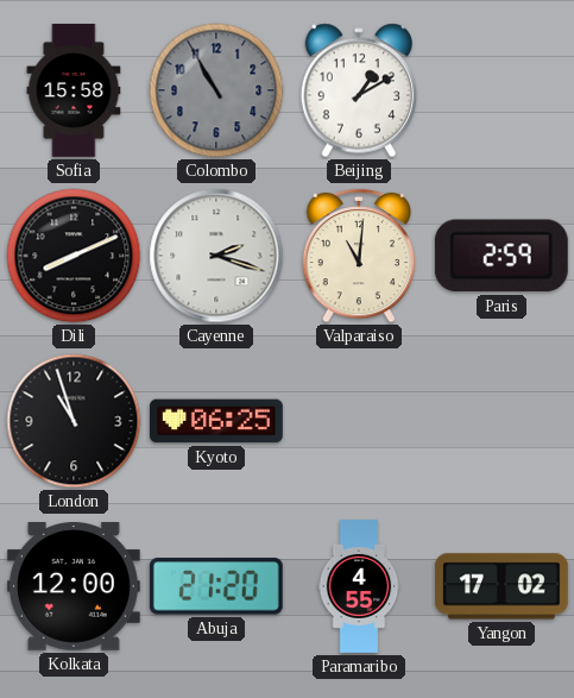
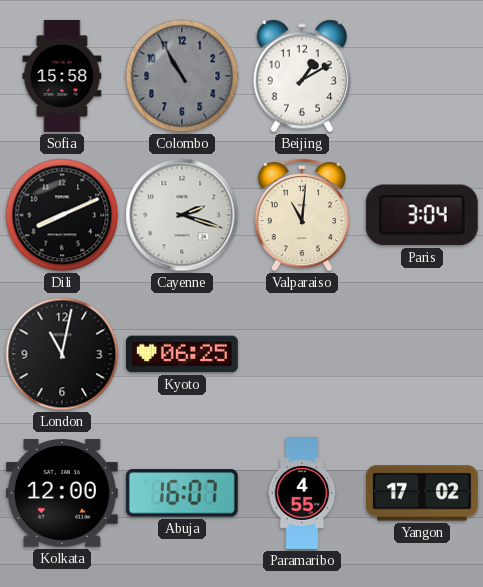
Paris: 2:59 -> 3:04
London: 10:57 -> 11:02
Abuja: 21:20 -> 16:07
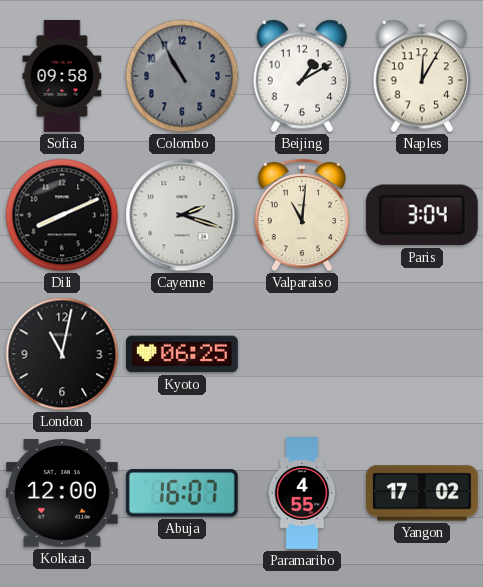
Sofia: 15:58 -> 09:58
Naples: none -> 12:05
